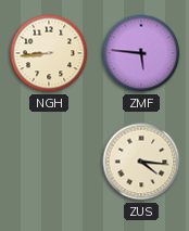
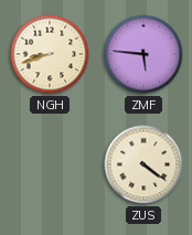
NGH: 8:44 -> 8:42
ZUS: 4:16 -> 4:21
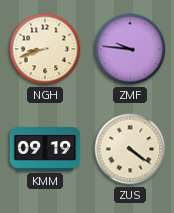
ZMF: 5:46 -> 9:46
KMM: none -> 09:19
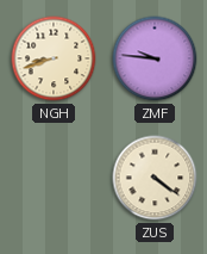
KMM: 09:19 -> none
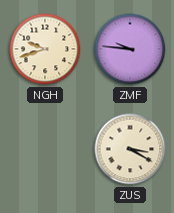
NGH: 8:42 -> 9:42
ZUS: 4:21 -> 3:20
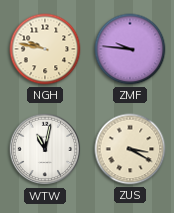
NGH: 9:42 -> 9:47
WTW: none -> 11:02
